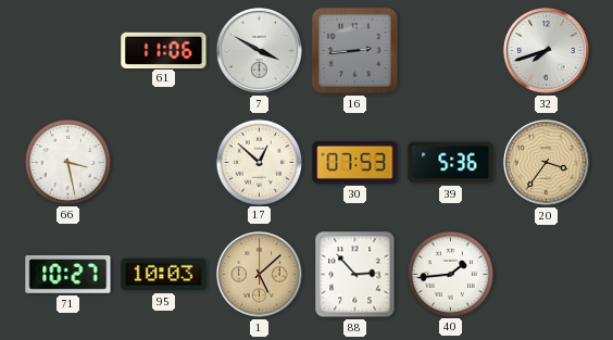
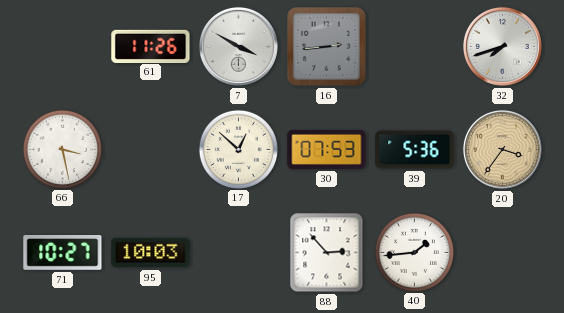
61: 11:06 -> 11:26
1: 5:08 -> none
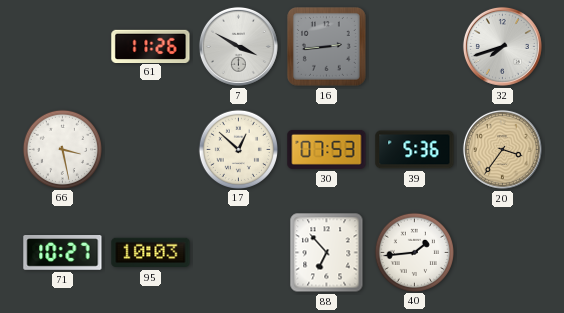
88: 2:53 -> 6:53
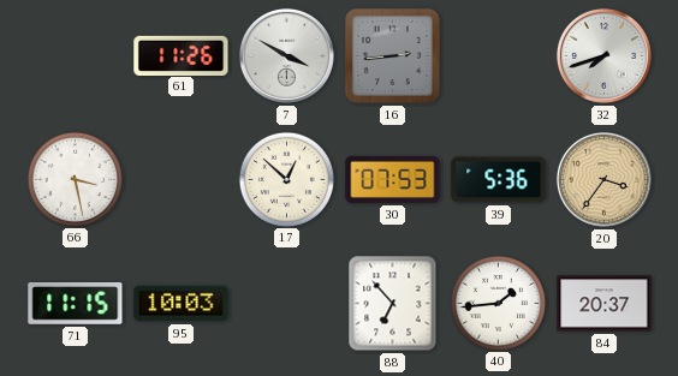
71: 10:27 -> 11:15
84: none -> 20:37
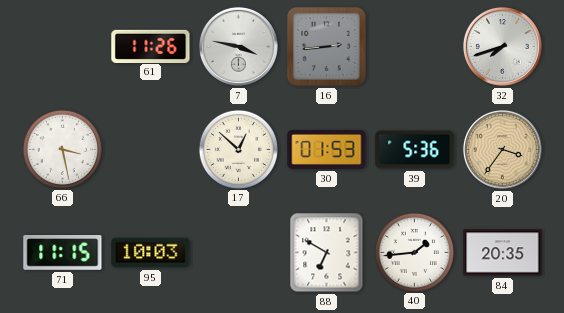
7: 3:50 -> 3:47
30: 07:53 -> 01:53
88: 6:53 -> 6:50
84: 20:37 -> 20:35
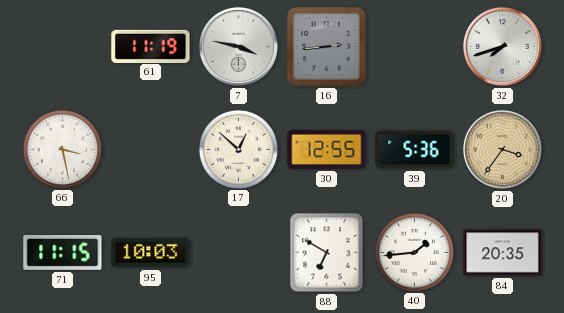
61: 11:26 -> 11:19
30: 01:53 -> 12:55
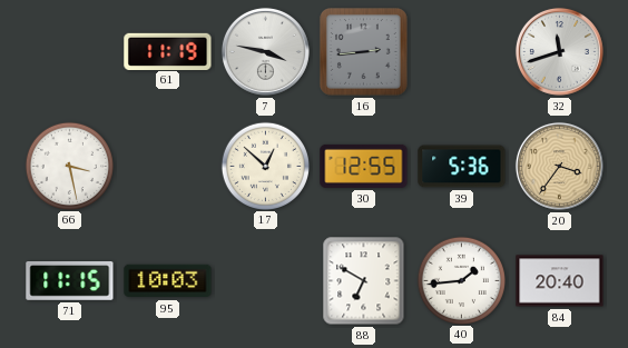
32: 7:42 -> 11:42
84: 20:35 -> 20:40
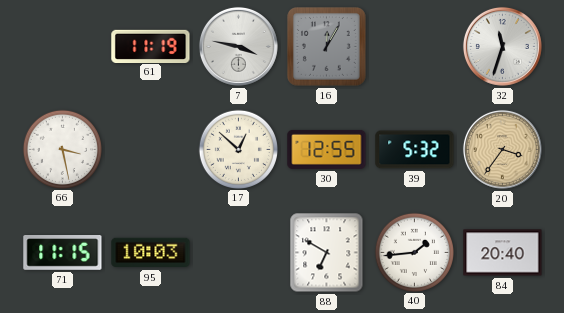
16: 2:44 -> 12:05
32: 11:42 -> 11:33
39: 5:36 -> 5:32
